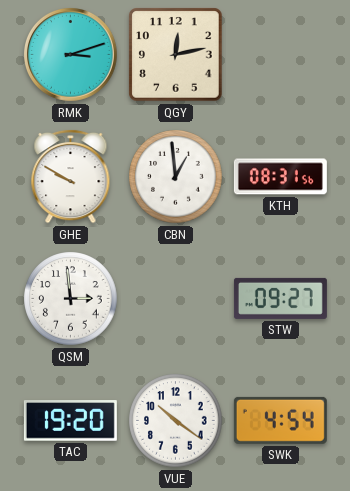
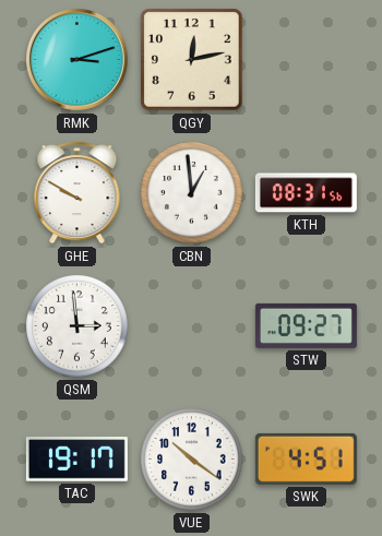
TAC: 19:20 -> 19:17
SWK: 4:54 -> 4:51
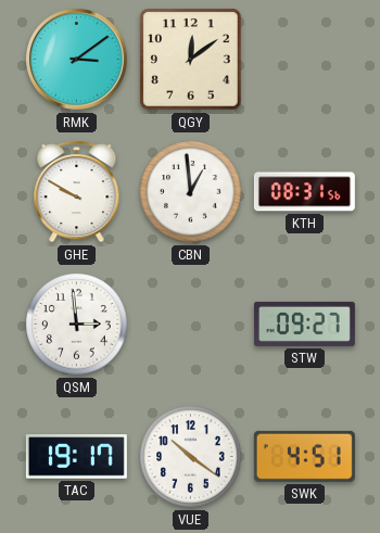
RMK: 3:12 -> 3:09
QGY: 12:13 -> 12:09
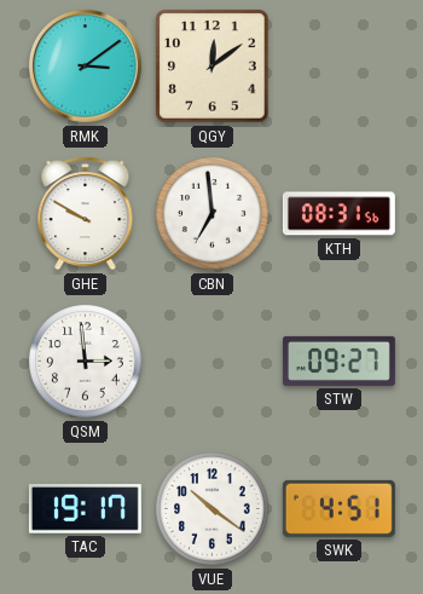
CBN: 12:59 -> 6:59
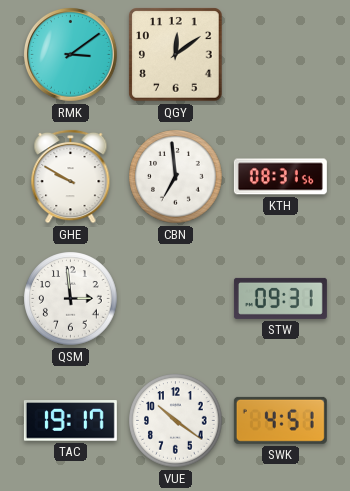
STW: 09:27 -> 09:31
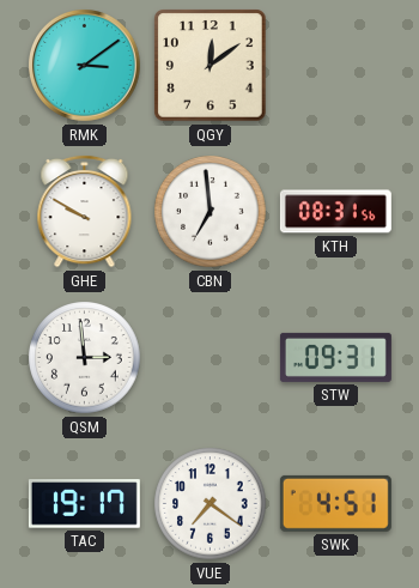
VUE: 10:21 -> 7:21
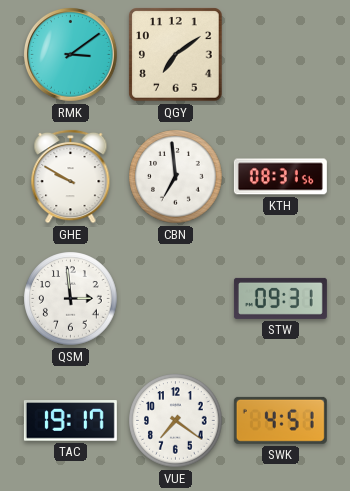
QGY: 12:09 -> 7:09
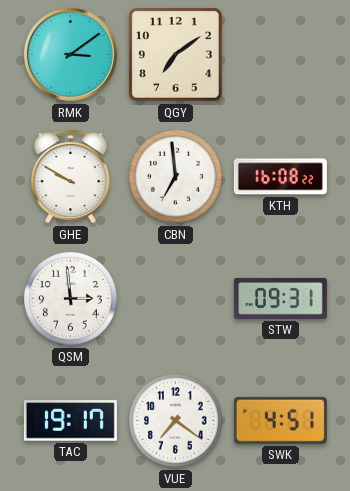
KTH: 08:31 -> 16:08
